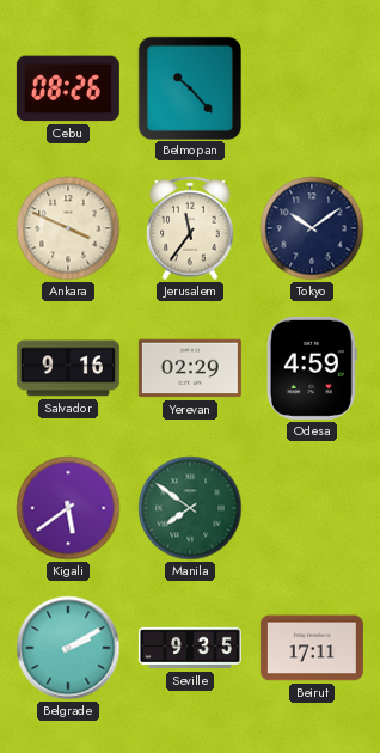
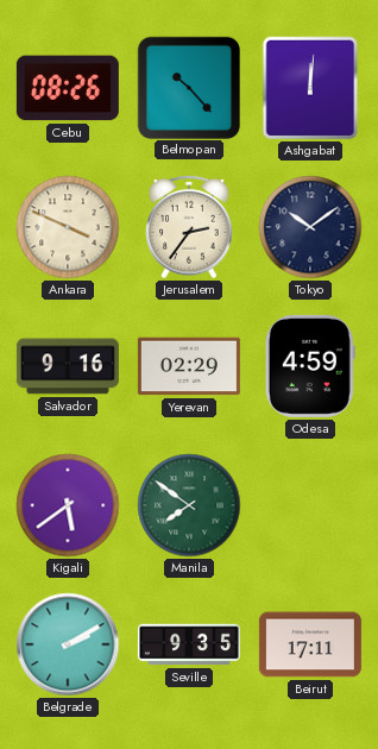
Ashgabat: none -> 12:01
Jerusalem: 11:36 -> 2:36
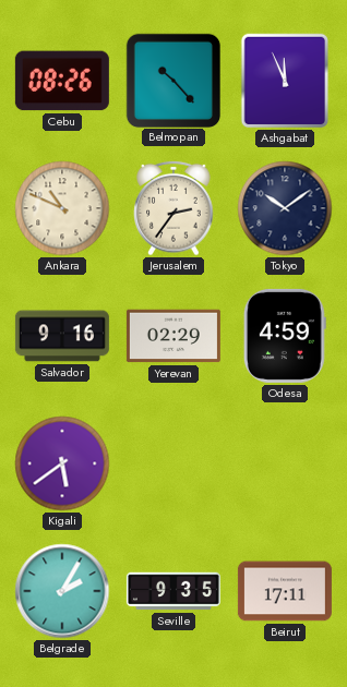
Ashgabat: 12:01 -> 11:56
Ankara: 3:49 -> 10:49
Manila: 7:51 -> none
Belgrade: 2:10 -> 2:05
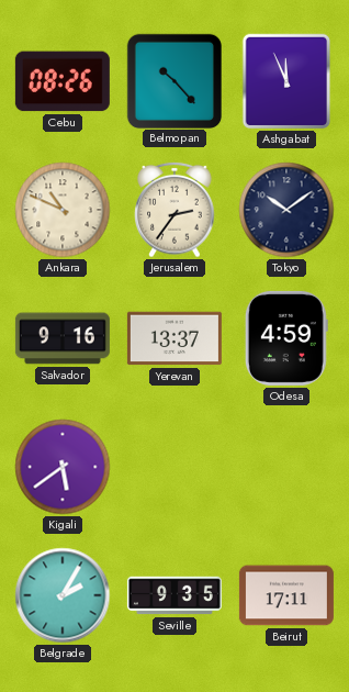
Yerevan: 02:29 -> 13:37
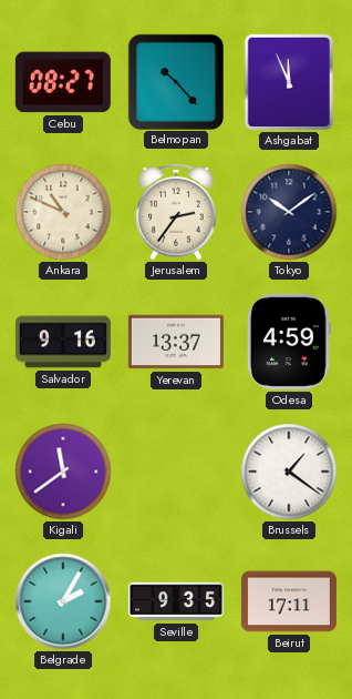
Cebu: 08:26 -> 08:27
Kigali: 5:39 -> 11:39
Brussels: none -> 1:21
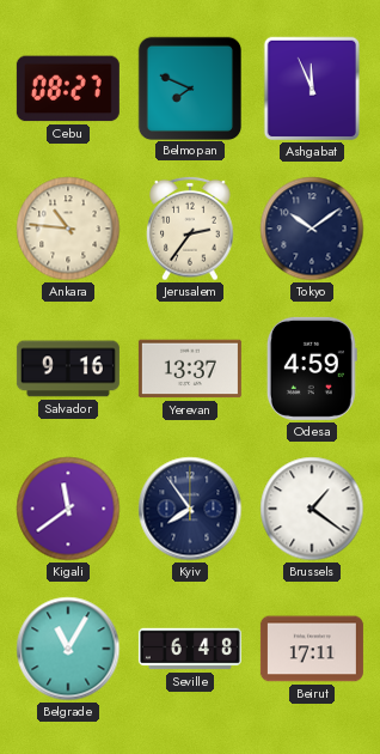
Belmopan: 10:23 -> 7:49
Ankara: 10:49 -> 10:46
Kyiv: none -> 7:54
Belgrade: 2:05 -> 11:05
Seville: 9:35 -> 6:48
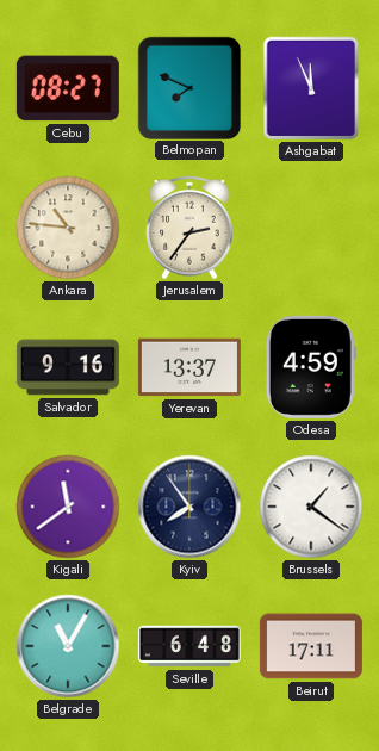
Tokyo: 10:09 -> none
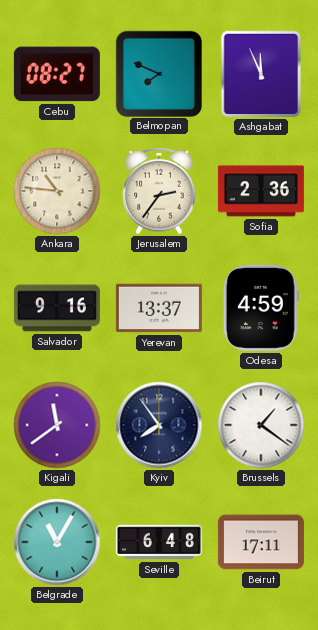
Sofia: none -> 2:36
